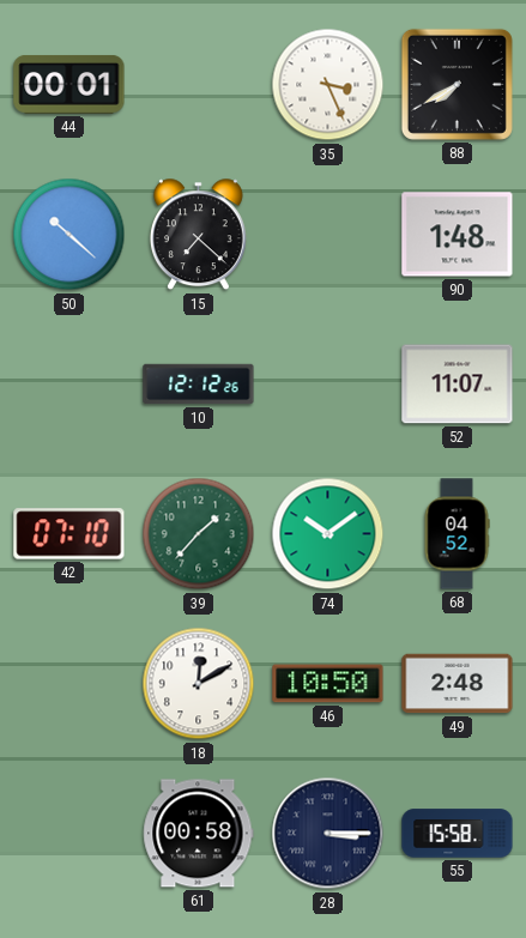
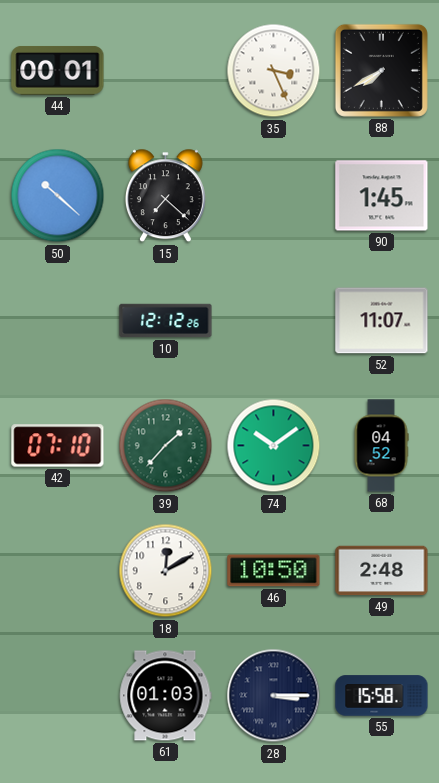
90: 1:48 -> 1:45
61: 00:58 -> 01:03
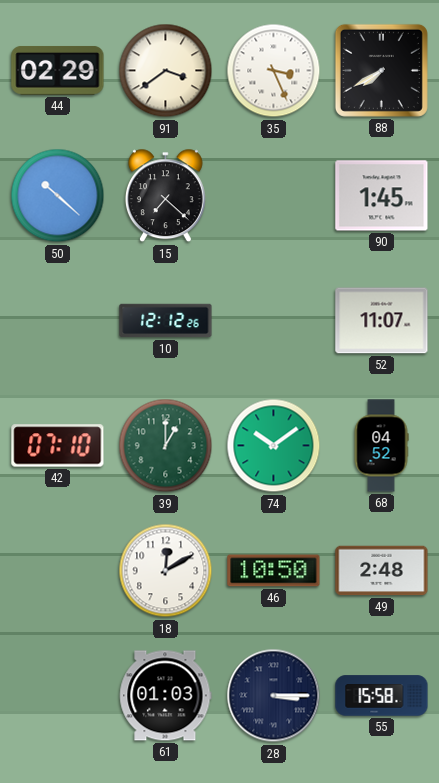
44: 00:01 -> 02:29
91: none -> 3:39
39: 1:37 -> 1:00
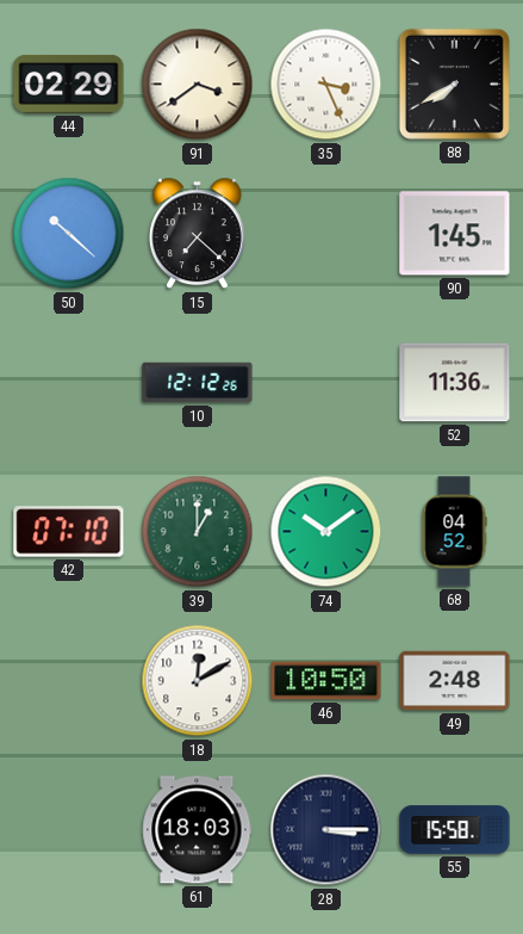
52: 11:07 -> 11:36
61: 01:03 -> 18:03
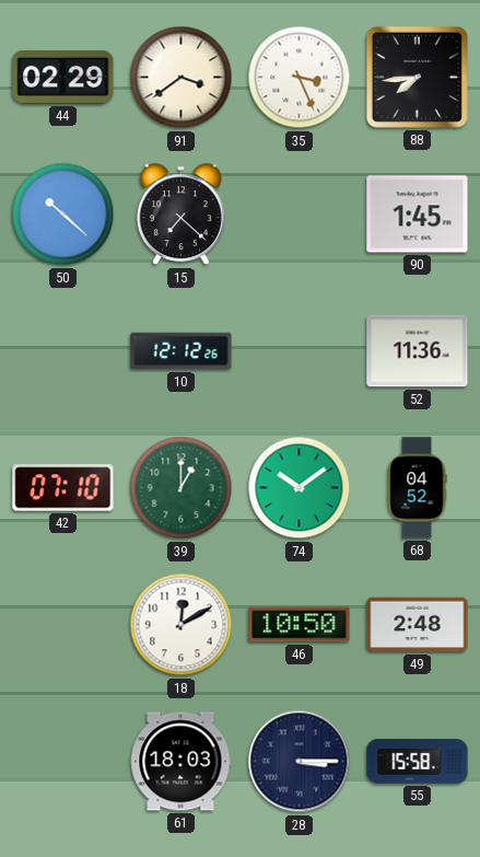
88: 7:40 -> 7:44
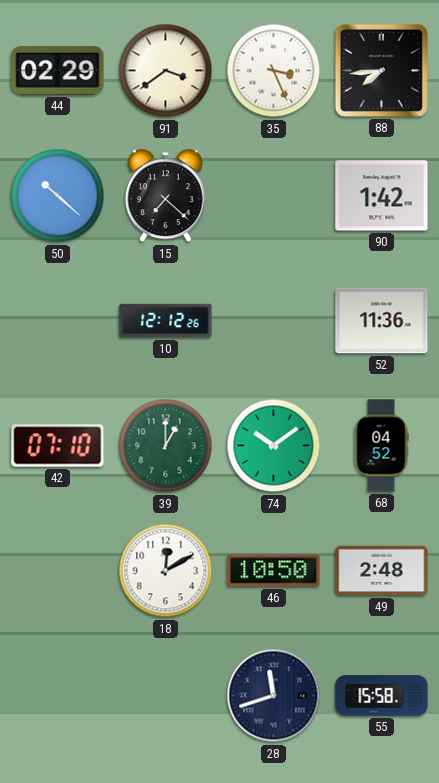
90: 1:45 -> 1:42
61: 18:03 -> none
28: 3:15 -> 11:42
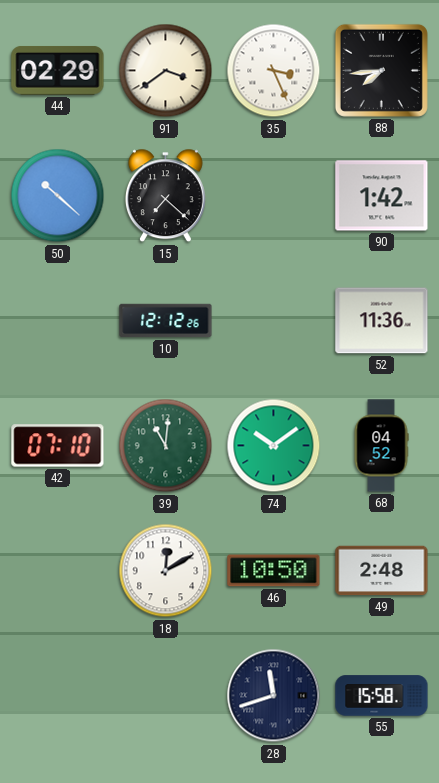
39: 1:00 -> 11:01
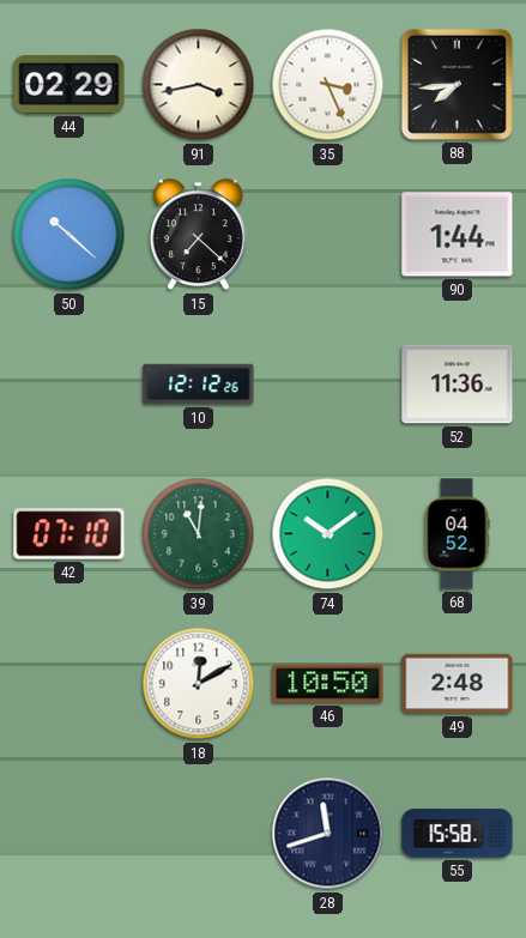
91: 3:39 -> 3:43
90: 1:42 -> 1:44
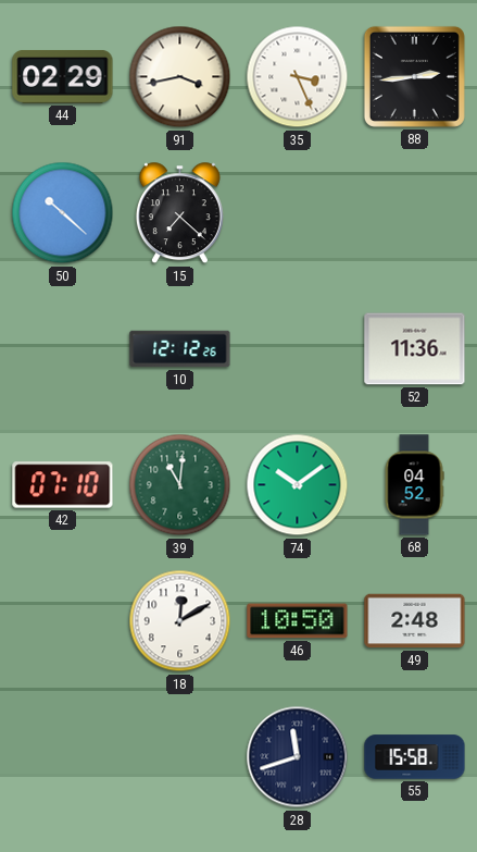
88: 7:44 -> 2:44
90: 1:44 -> none
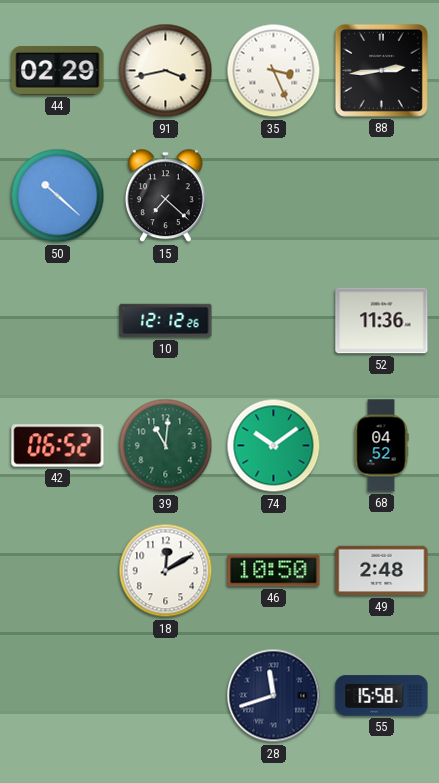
42: 07:10 -> 06:52
